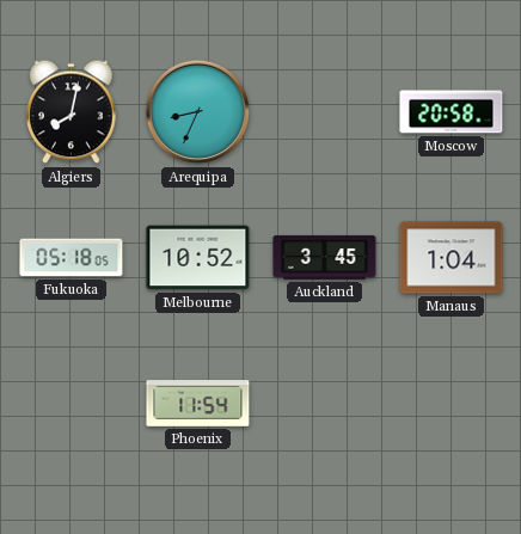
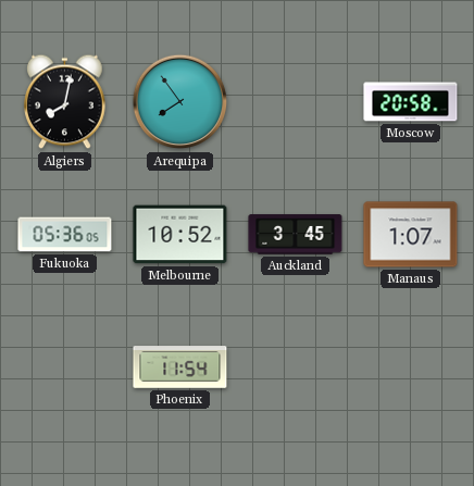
Arequipa: 8:34 -> 7:54
Fukuoka: 05:18 -> 05:36
Manaus: 1:04 -> 1:07
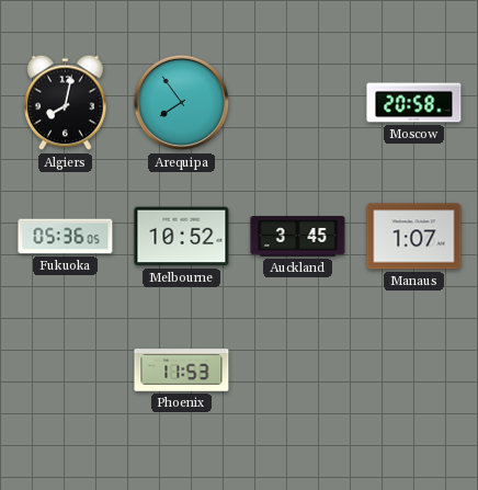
Phoenix: 11:54 -> 11:53
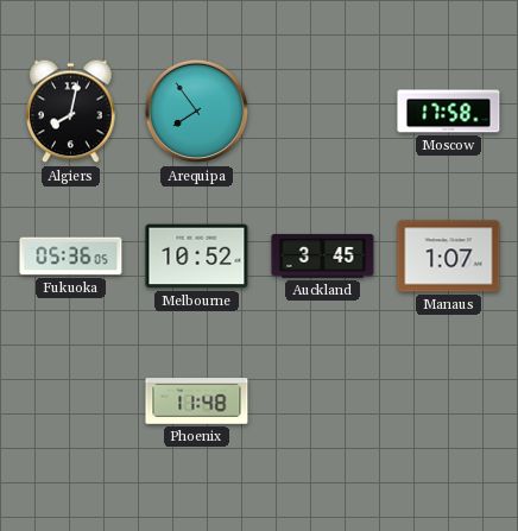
Moscow: 20:58 -> 17:58
Phoenix: 11:53 -> 11:48
